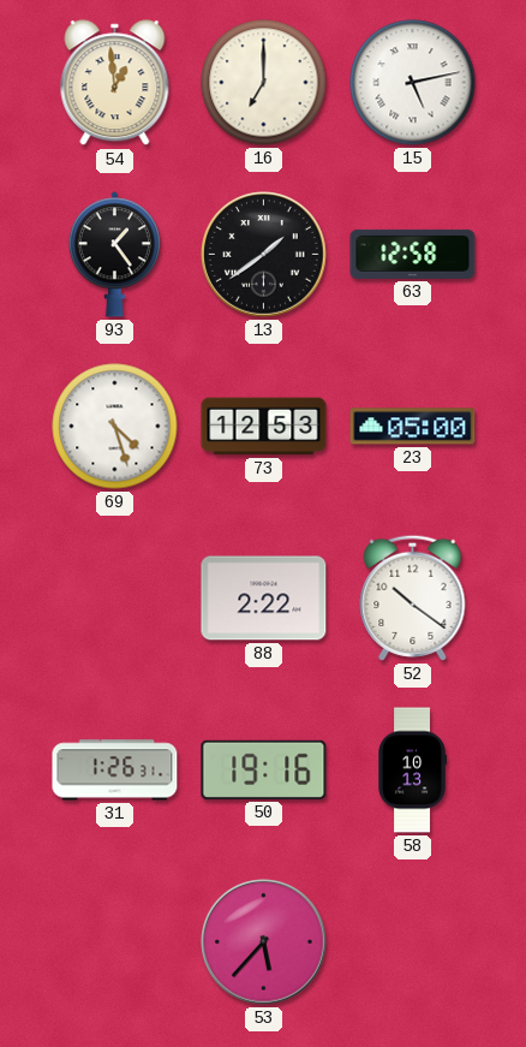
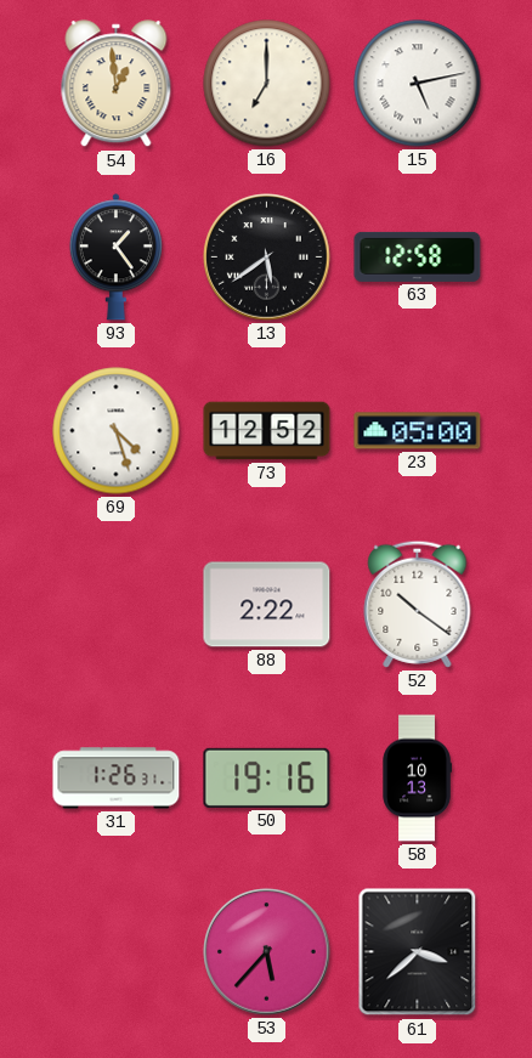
13: 1:39 -> 5:39
73: 12:53 -> 12:52
61: none -> 3:38
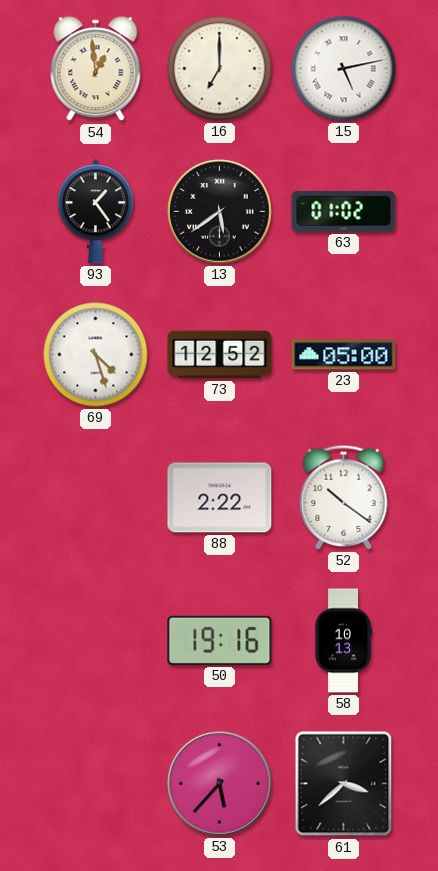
63: 12:58 -> 01:02
31: 1:26 -> none
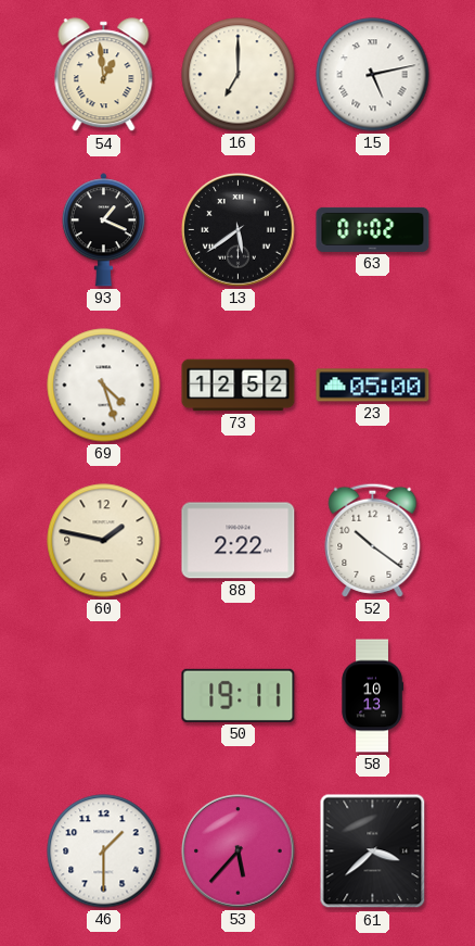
93: 1:24 -> 1:19
60: none -> 1:47
50: 19:16 -> 19:11
46: none -> 1:30
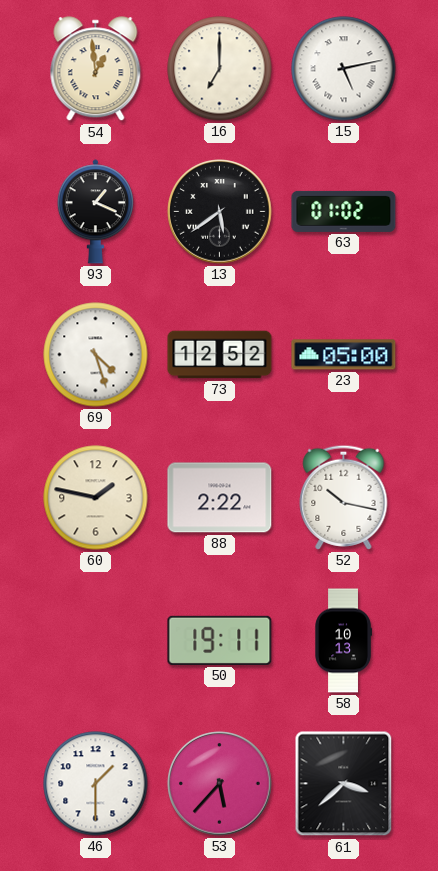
52: 10:21 -> 10:17
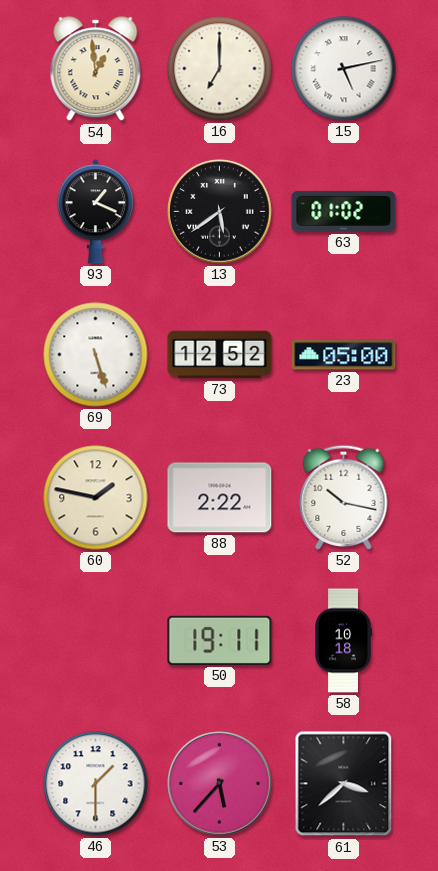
69: 4:27 -> 5:27
58: 10:13 -> 10:18
